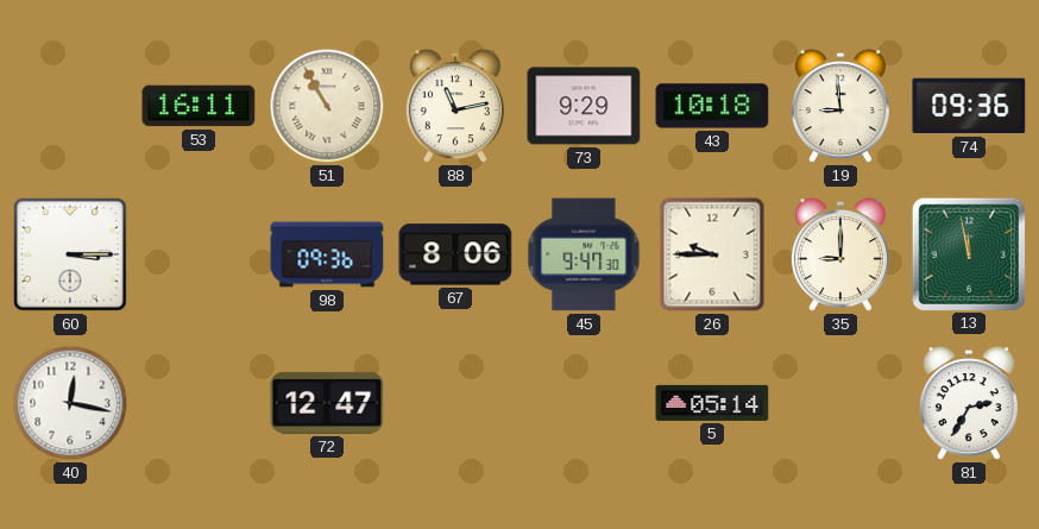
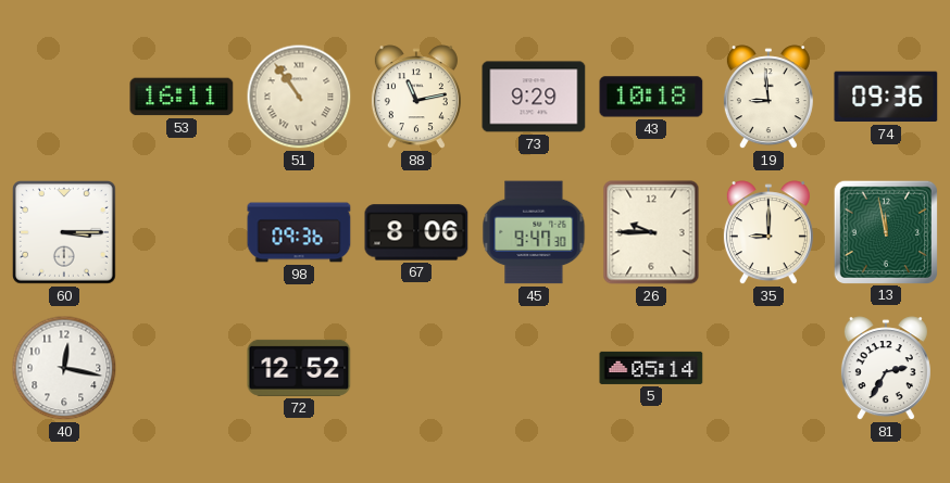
51: 10:55 -> 10:54
72: 12:47 -> 12:52
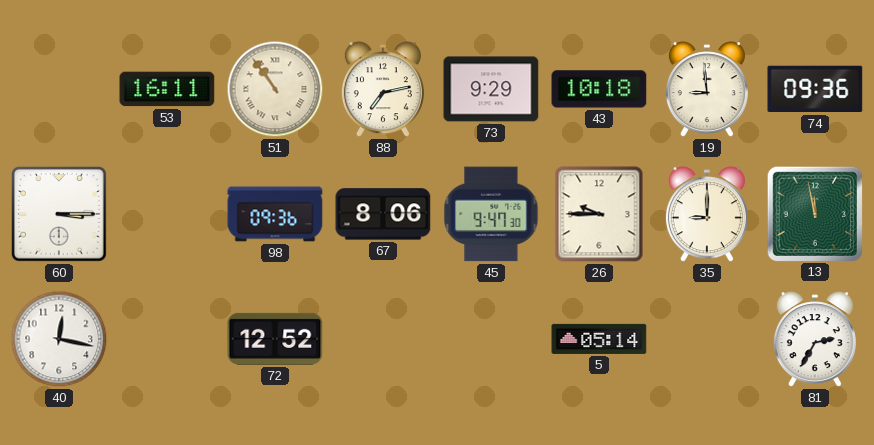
88: 11:13 -> 7:13
